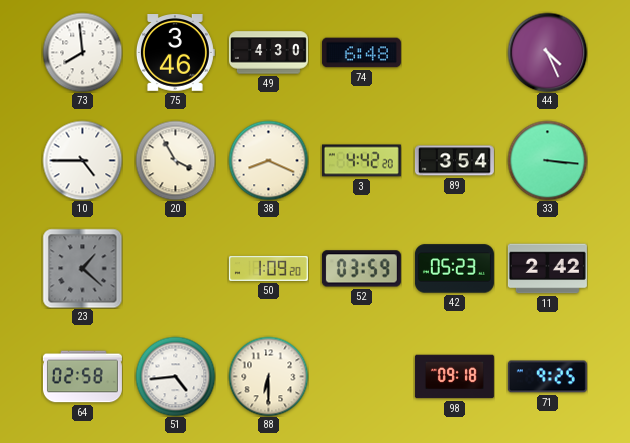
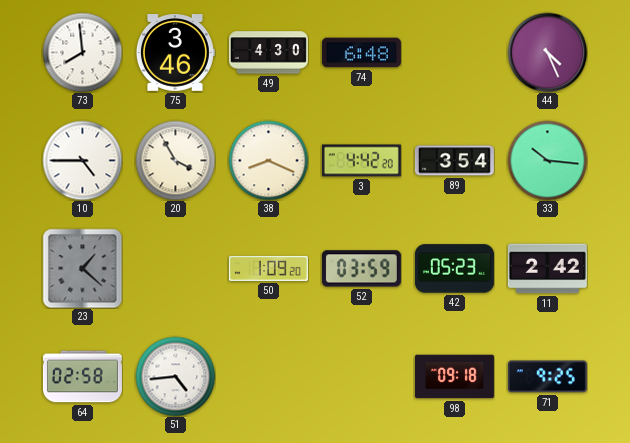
33: 3:16 -> 10:16
88: 6:30 -> none
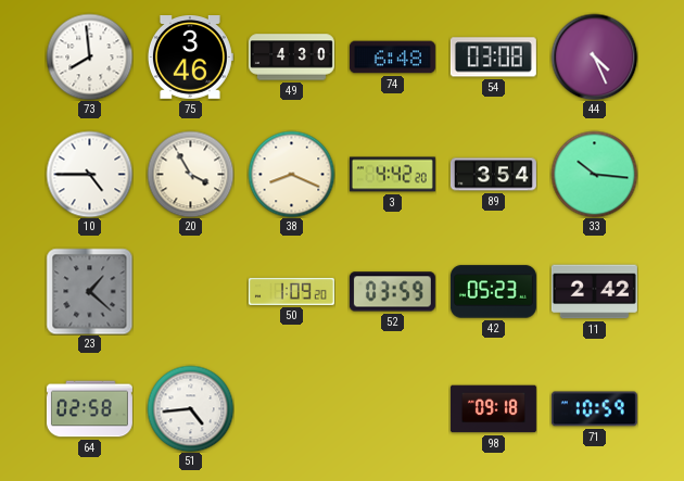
54: none -> 03:08
71: 9:25 -> 10:59
